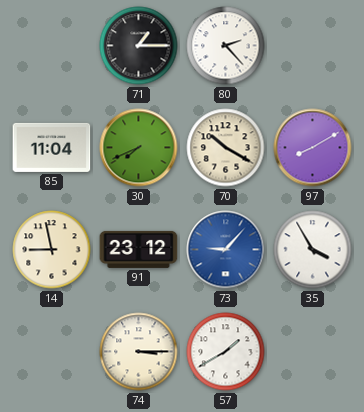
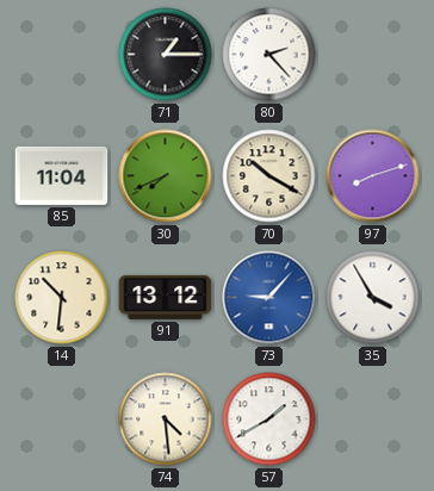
97: 8:10 -> 8:12
14: 8:58 -> 10:31
91: 23:12 -> 13:12
74: 3:15 -> 4:29
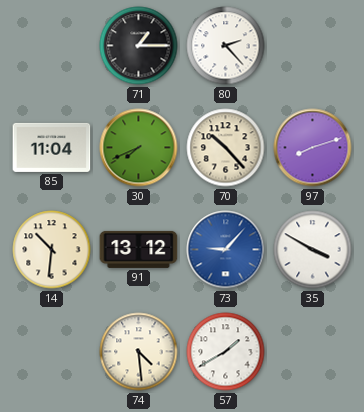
70: 10:20 -> 10:23
35: 3:55 -> 3:50
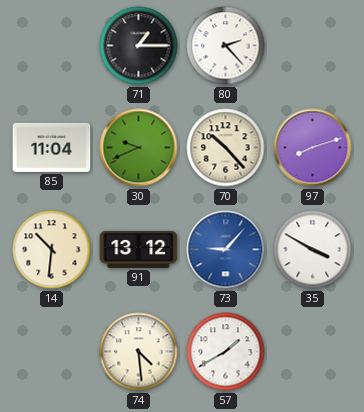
30: 7:41 -> 9:41
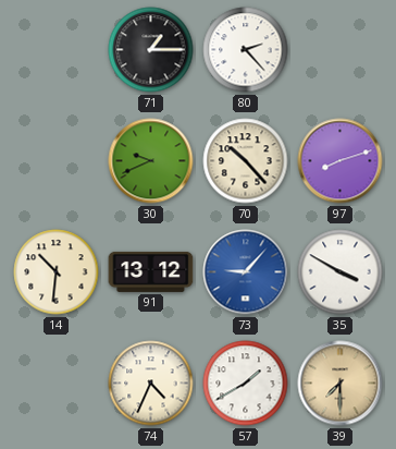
85: 11:04 -> none
74: 4:29 -> 4:34
39: none -> 7:30
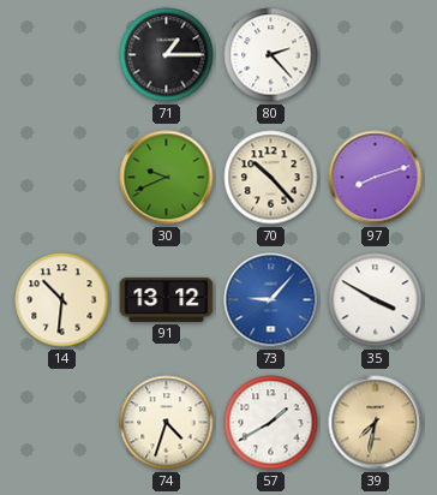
74: 4:34 -> 4:33
39: 7:30 -> 7:32
